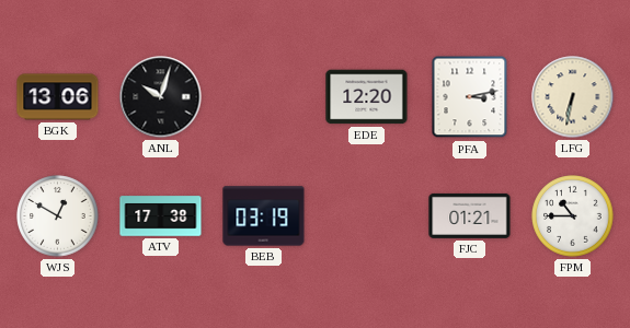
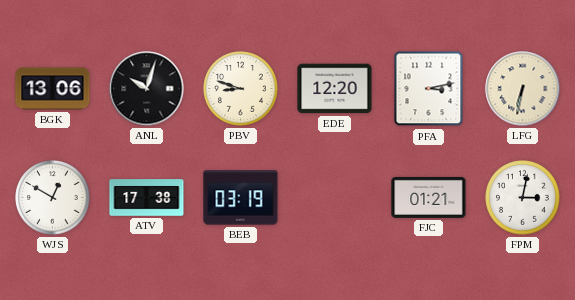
PBV: none -> 8:48
FPM: 10:45 -> 3:02
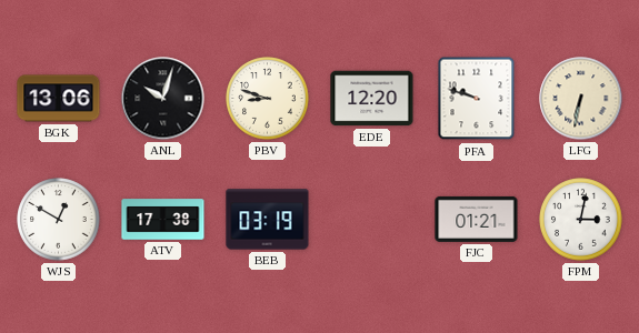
PFA: 3:13 -> 9:48
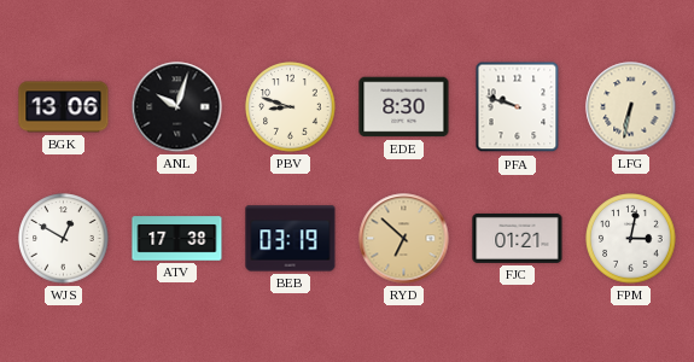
EDE: 12:20 -> 8:30
RYD: none -> 6:52
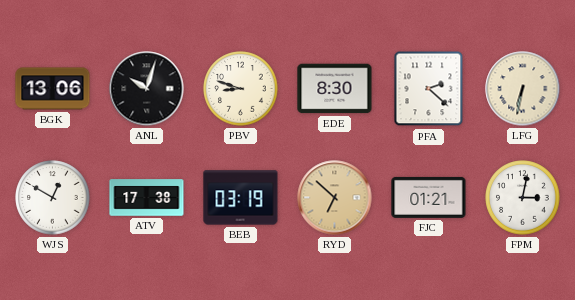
PFA: 9:48 -> 2:22
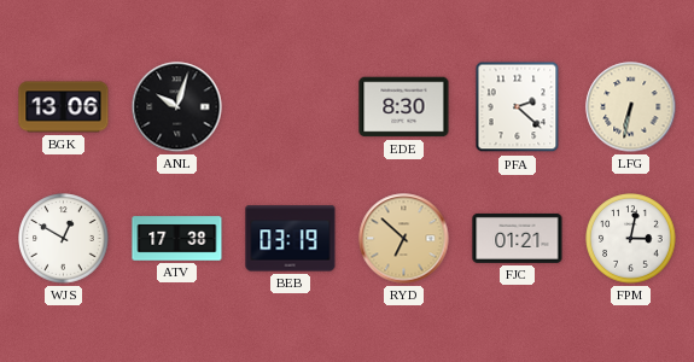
PBV: 8:48 -> none
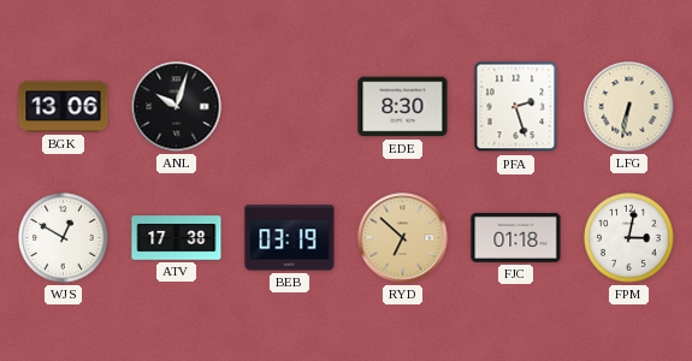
PFA: 2:22 -> 2:27
FJC: 01:21 -> 01:18
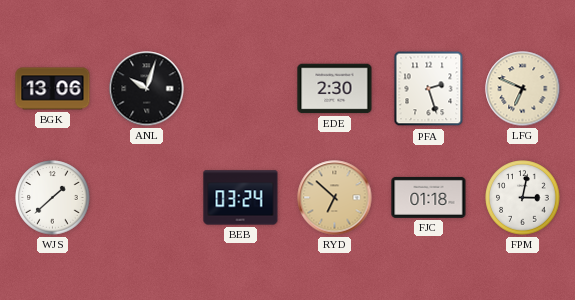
EDE: 8:30 -> 2:30
LFG: 6:32 -> 6:49
WJS: 12:50 -> 1:38
ATV: 17:38 -> none
BEB: 03:19 -> 03:24
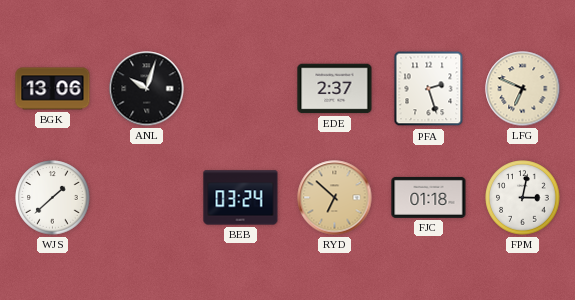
EDE: 2:30 -> 2:37
